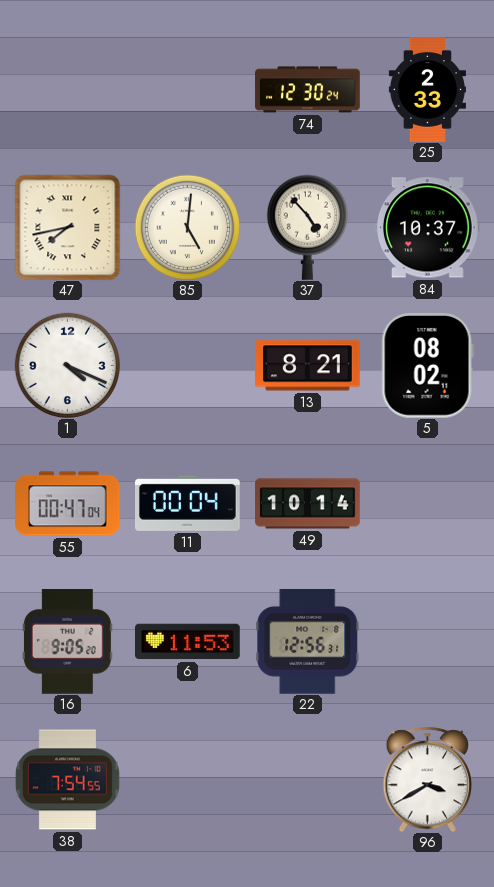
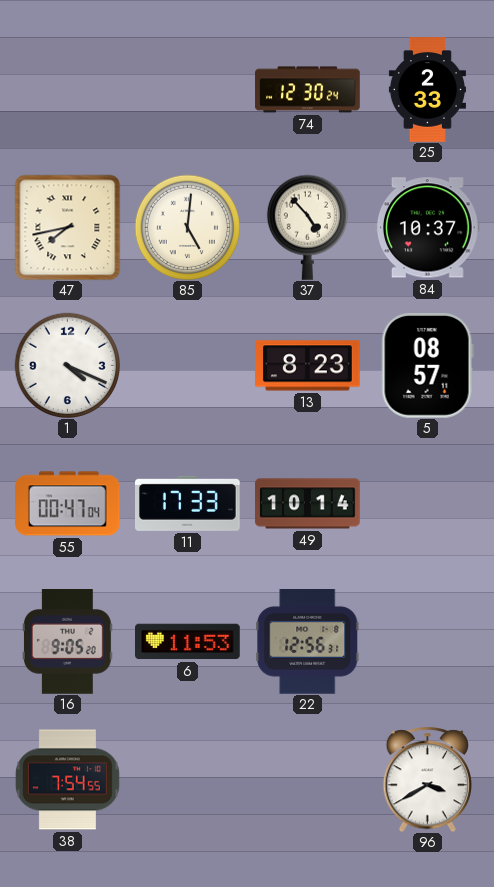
13: 8:21 -> 8:23
5: 08:02 -> 08:57
11: 00:04 -> 17:33
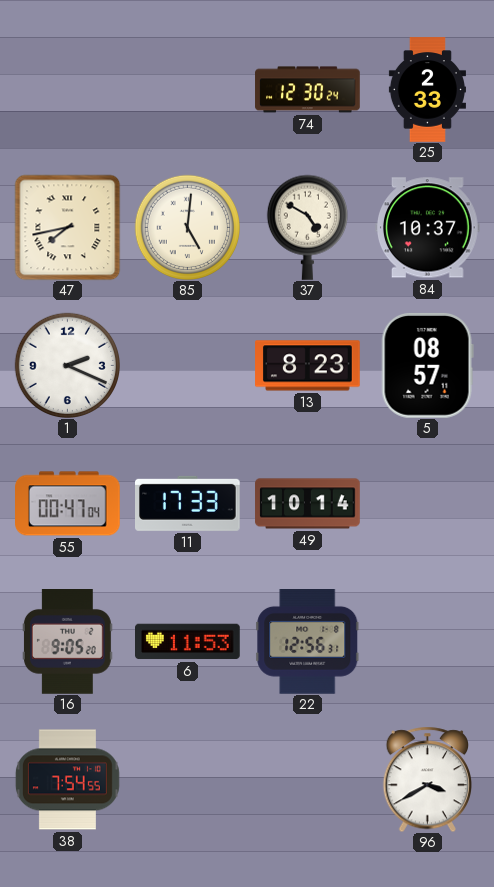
37: 4:53 -> 4:50
1: 4:19 -> 2:19
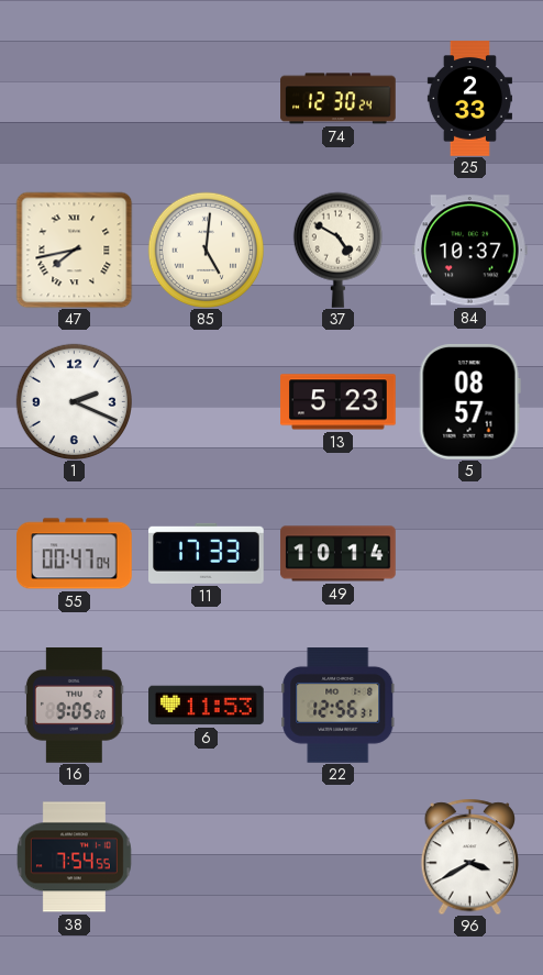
13: 8:23 -> 5:23
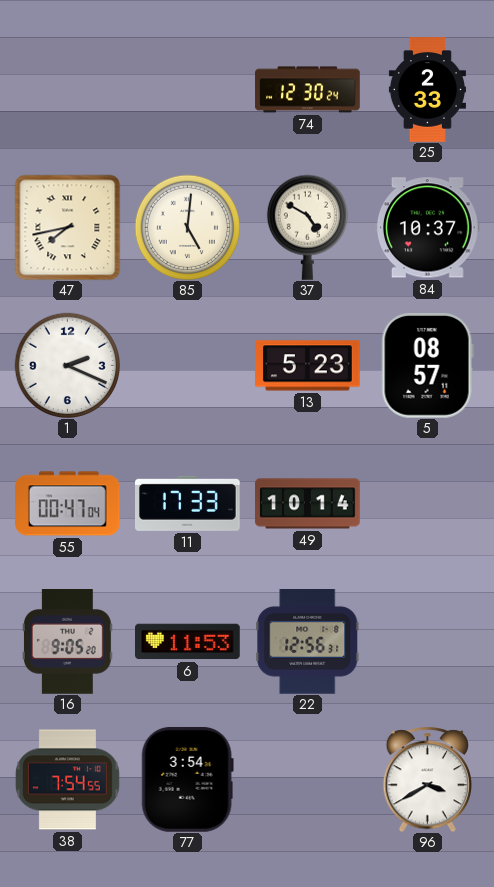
77: none -> 3:54
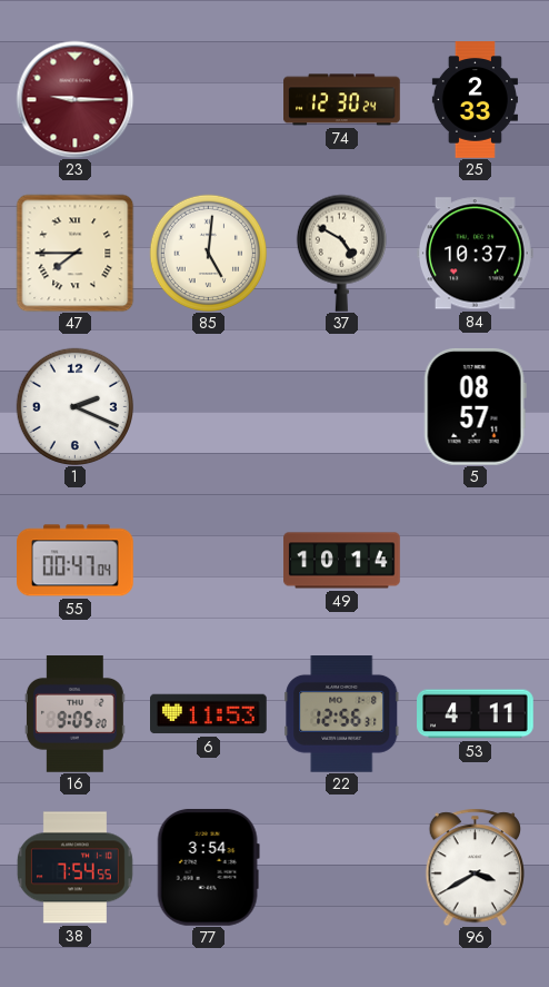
23: none -> 9:15
47: 7:43 -> 7:45
13: 5:23 -> none
11: 17:33 -> none
53: none -> 4:11
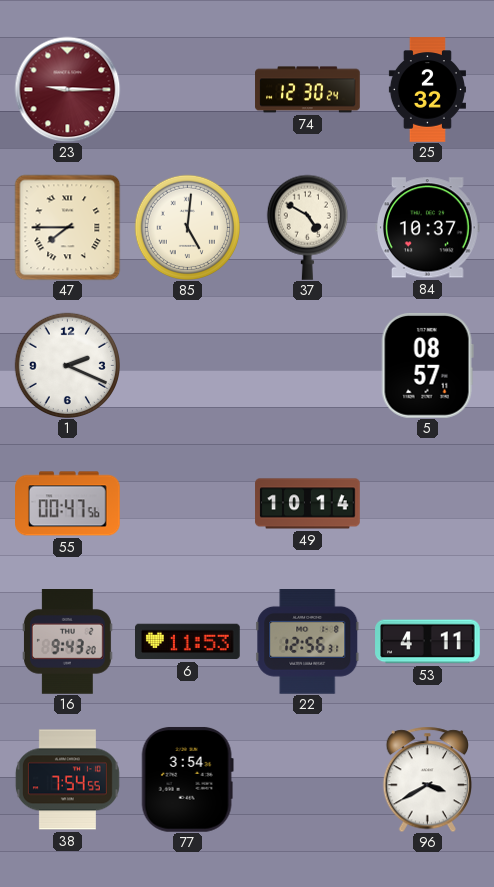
25: 2:33 -> 2:32
55: 00:47:04 -> 00:47:56
16: 9:05 -> 9:43
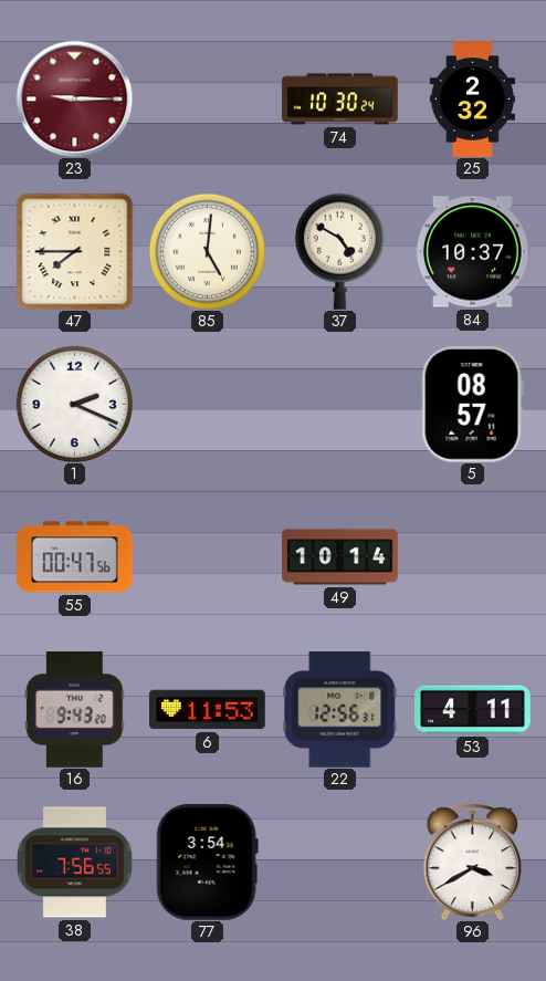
74: 12:30 -> 10:30
38: 7:54 -> 7:56
